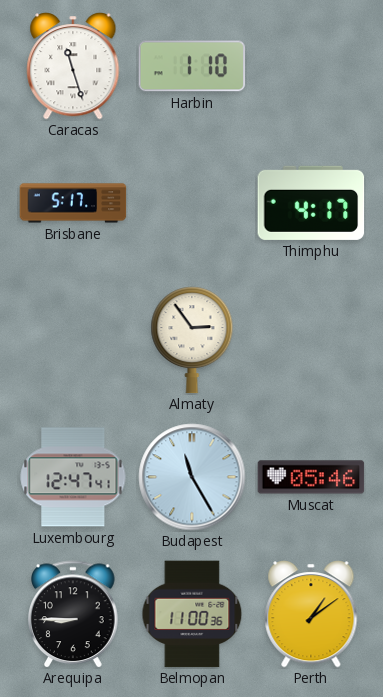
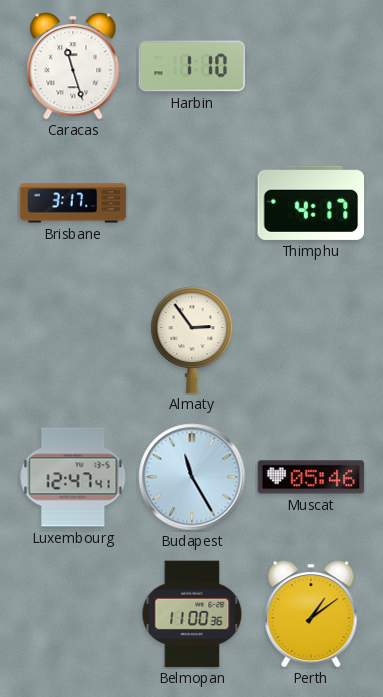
Brisbane: 5:17 -> 3:17
Arequipa: 8:45 -> none
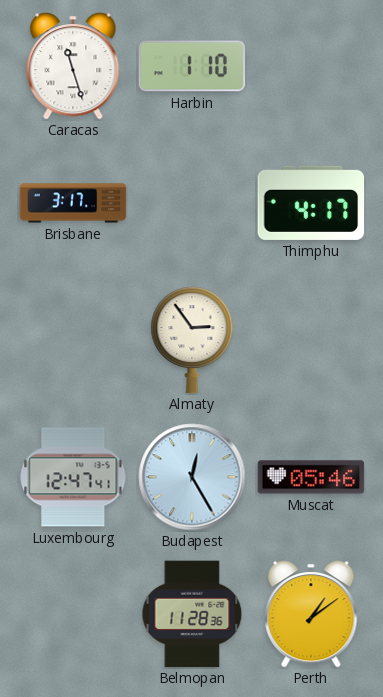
Budapest: 11:25 -> 12:25
Belmopan: 11:00 -> 11:28
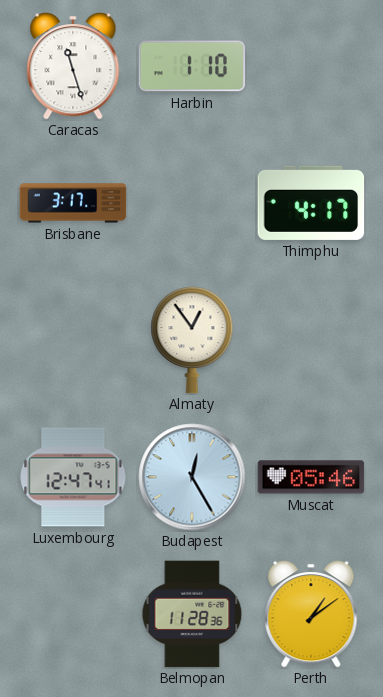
Almaty: 2:54 -> 12:54
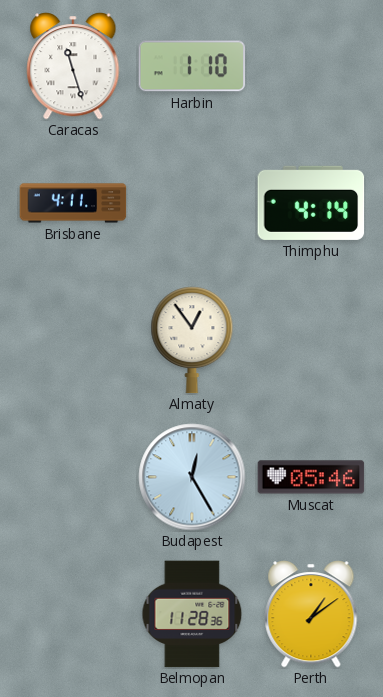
Brisbane: 3:17 -> 4:11
Thimphu: 4:17 -> 4:14
Luxembourg: 12:47 -> none
